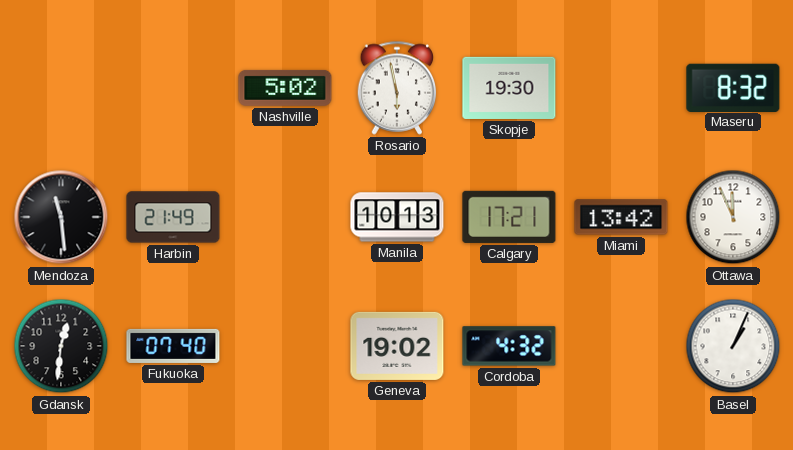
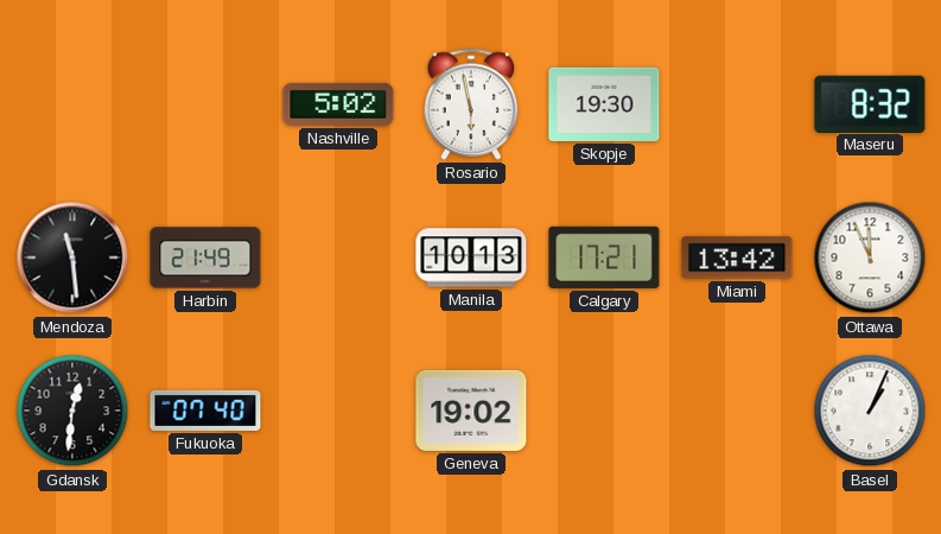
Cordoba: 4:32 -> none
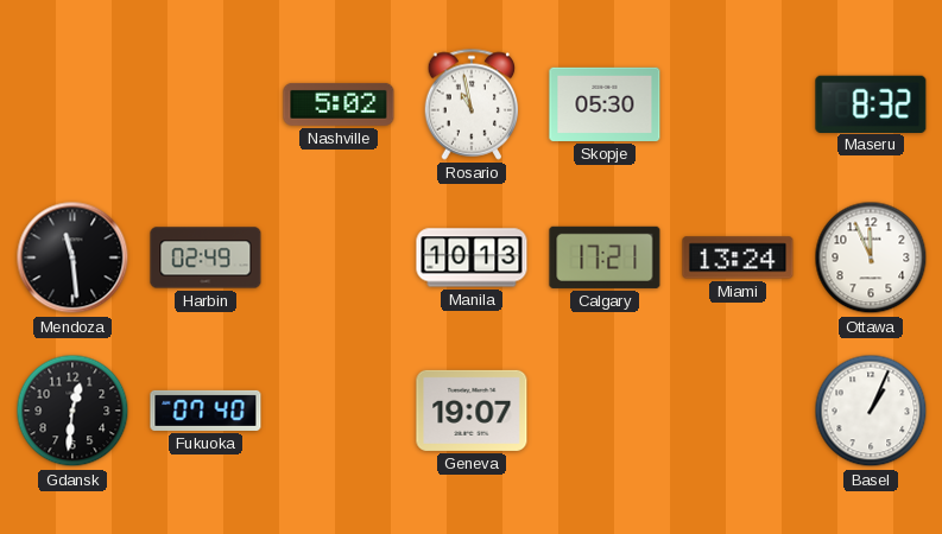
Rosario: 5:58 -> 10:58
Skopje: 19:30 -> 05:30
Harbin: 21:49 -> 02:49
Miami: 13:42 -> 13:24
Geneva: 19:02 -> 19:07
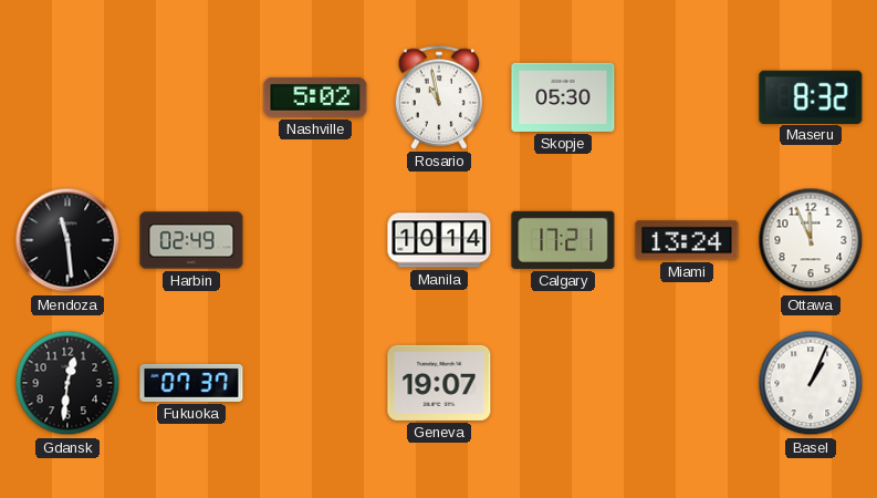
Manila: 10:13 -> 10:14
Fukuoka: 07:40 -> 07:37
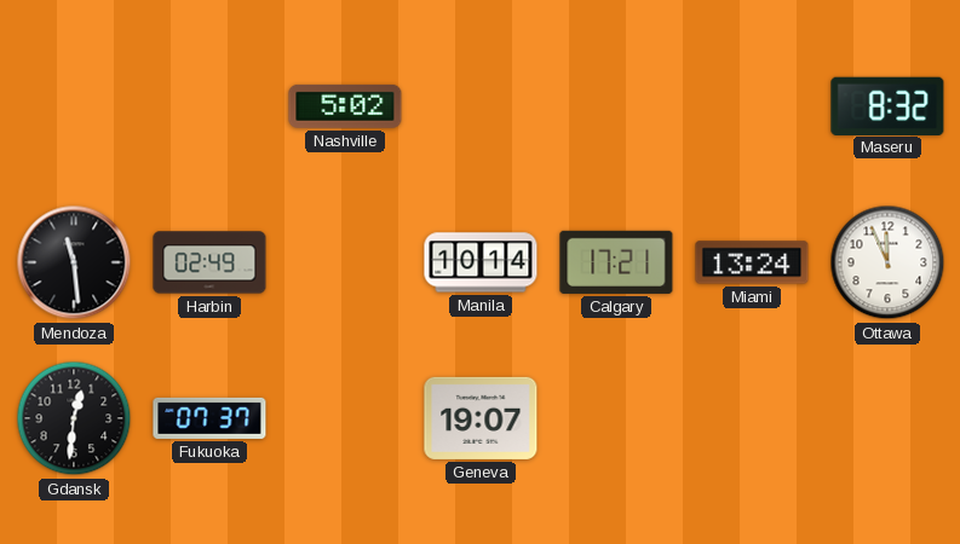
Rosario: 10:58 -> none
Skopje: 05:30 -> none
Basel: 1:04 -> none
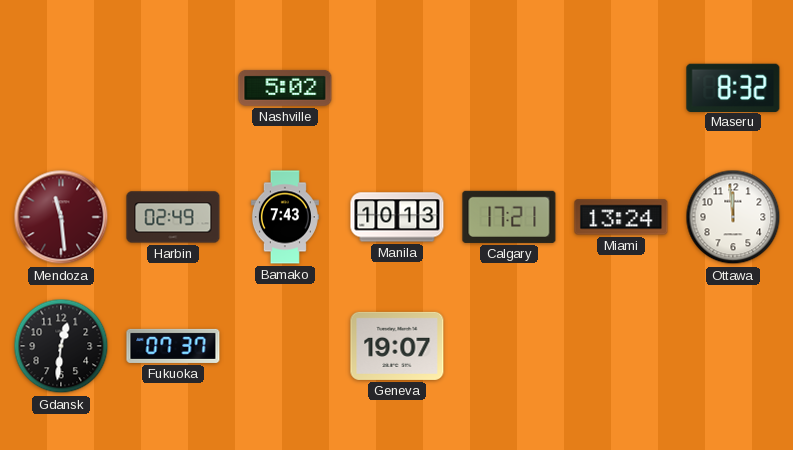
Mendoza dial: black -> burgundy
Bamako: none -> 7:43
Manila: 10:14 -> 10:13
Ottawa: 11:56 -> 11:59
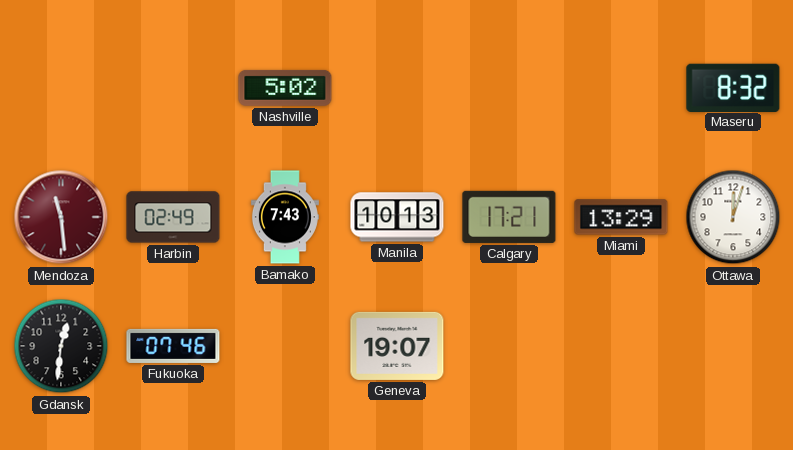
Miami: 13:24 -> 13:29
Ottawa: 11:59 -> 12:03
Fukuoka: 07:37 -> 07:46
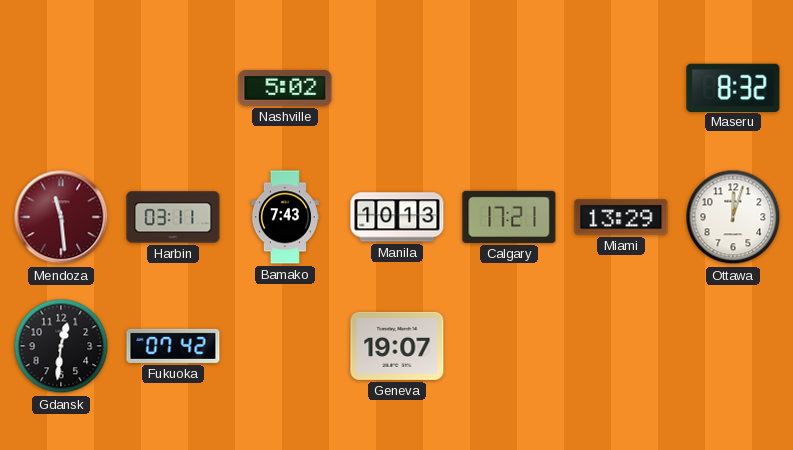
Harbin: 02:49 -> 03:11
Fukuoka: 07:46 -> 07:42
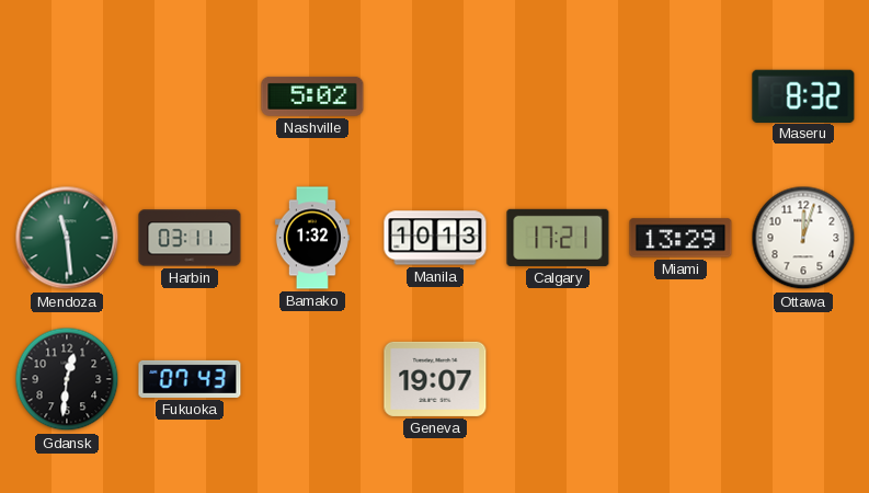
Mendoza dial: burgundy -> green
Bamako: 7:43 -> 1:32
Fukuoka: 07:42 -> 07:43
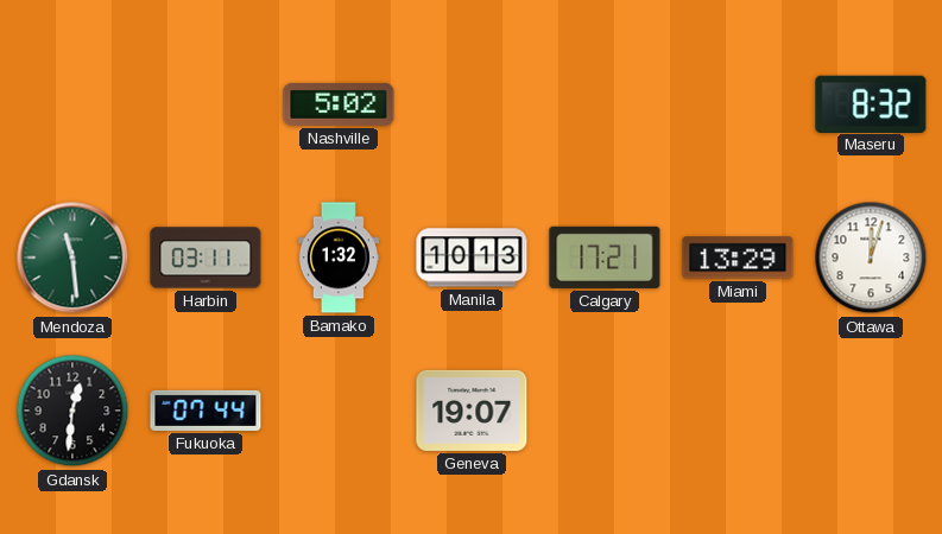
Fukuoka: 07:43 -> 07:44
